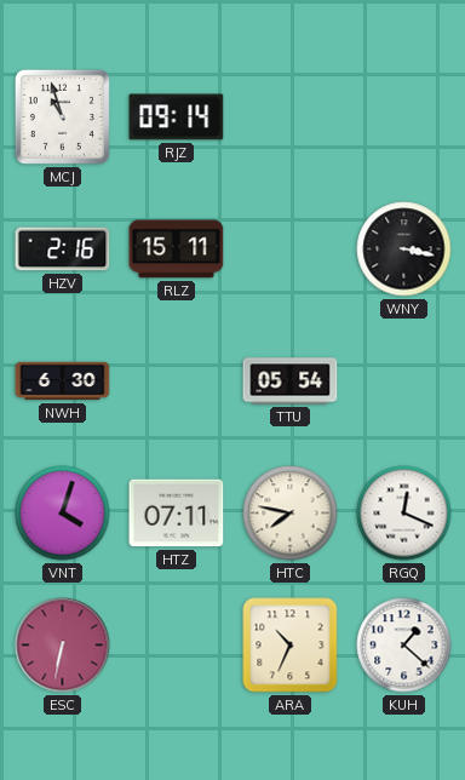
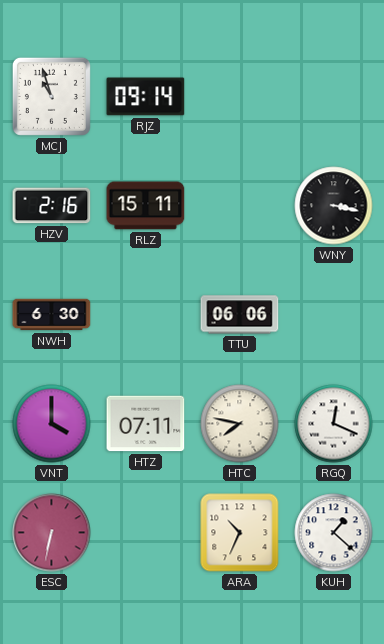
TTU: 05:54 -> 06:06
VNT: 4:03 -> 4:00
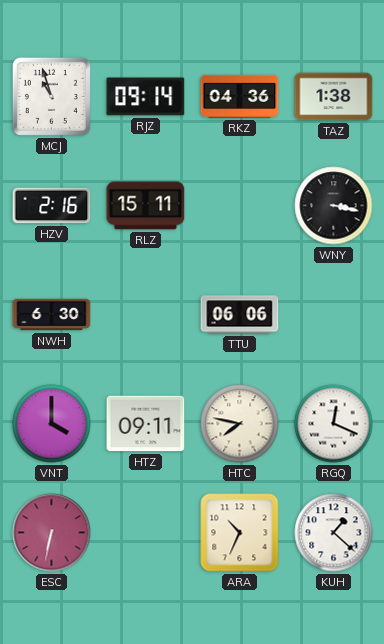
RKZ: none -> 04:36
TAZ: none -> 1:38
HTZ: 07:11 -> 09:11
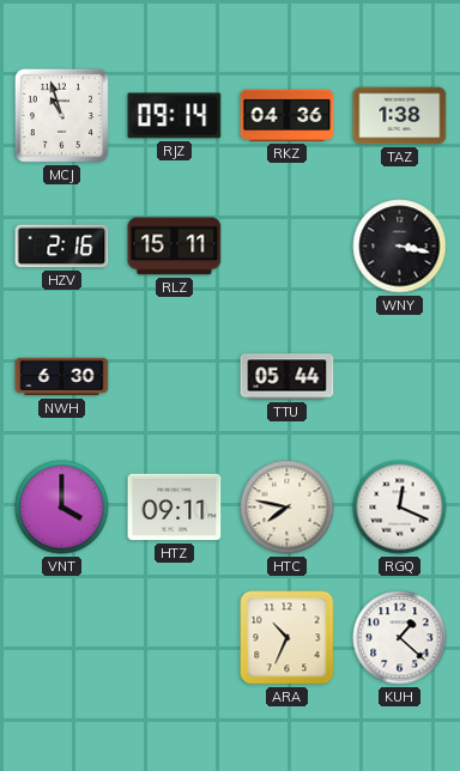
TTU: 06:06 -> 05:44
ESC: 6:32 -> none
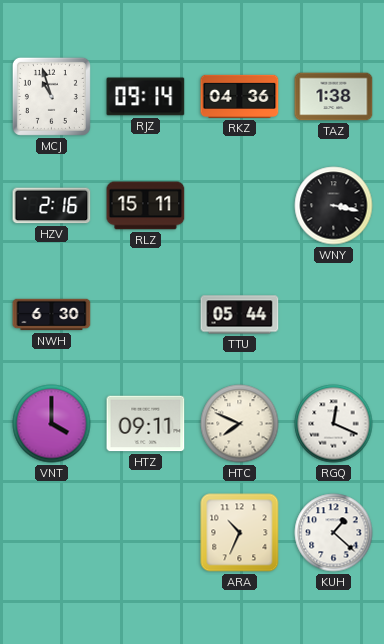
HTC: 7:47 -> 7:49
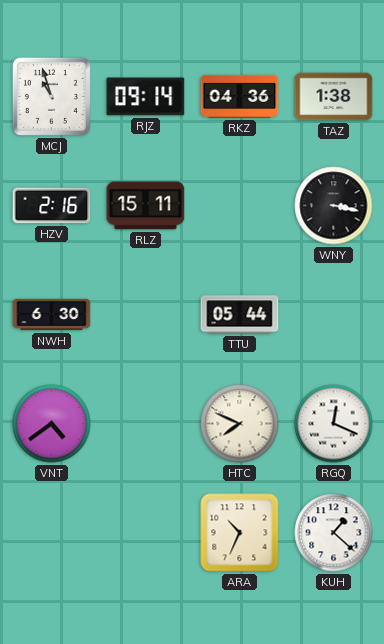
VNT: 4:00 -> 4:39
HTZ: 09:11 -> none
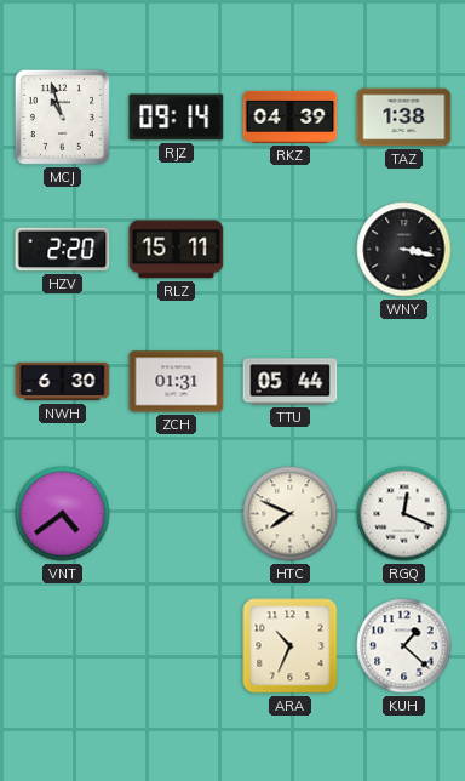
RKZ: 04:36 -> 04:39
HZV: 2:16 -> 2:20
ZCH: none -> 01:31
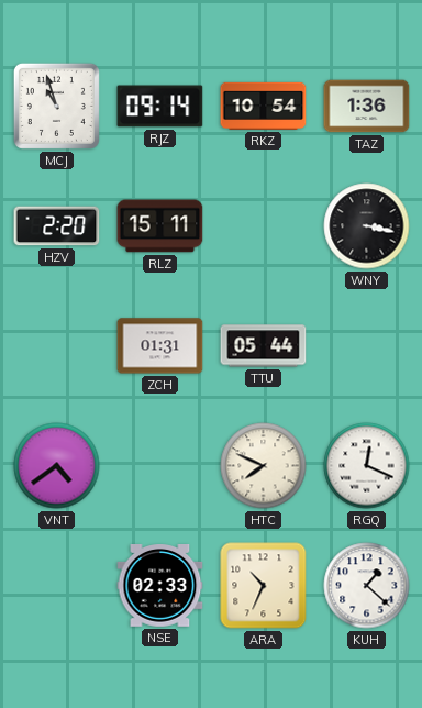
RKZ: 04:39 -> 10:54
TAZ: 1:38 -> 1:36
NWH: 6:30 -> none
NSE: none -> 02:33
